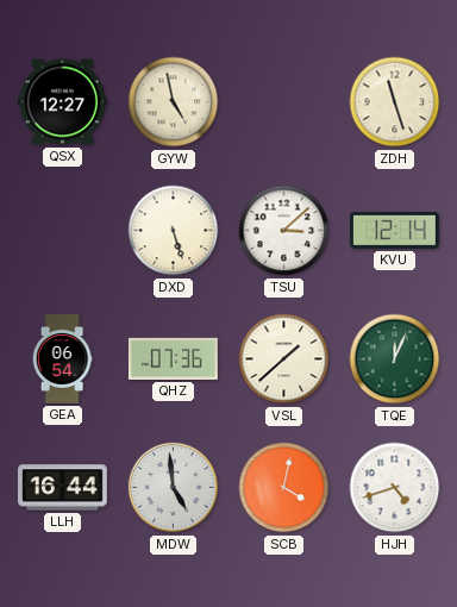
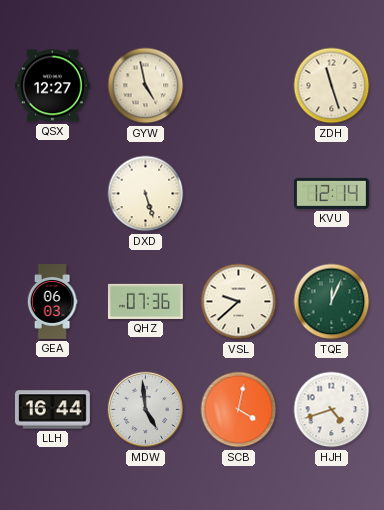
TSU: 3:08 -> none
GEA: 06:54 -> 06:03
VSL: 1:38 -> 9:38
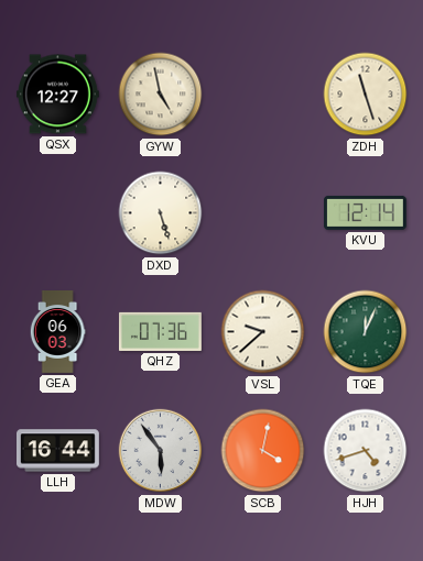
MDW: 4:59 -> 5:54
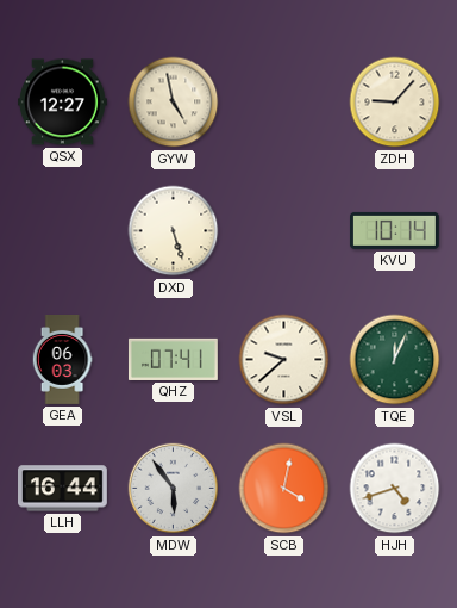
ZDH: 11:27 -> 9:07
KVU: 12:14 -> 10:14
QHZ: 07:36 -> 07:41
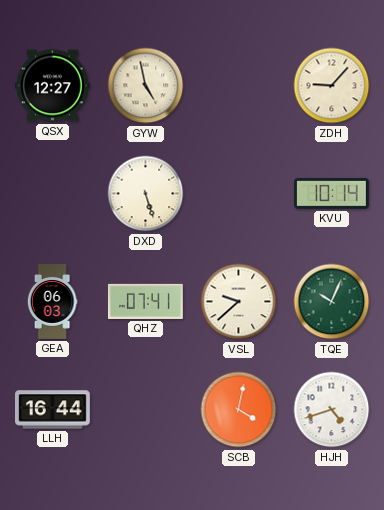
TQE: 12:04 -> 10:04
MDW: 5:54 -> none
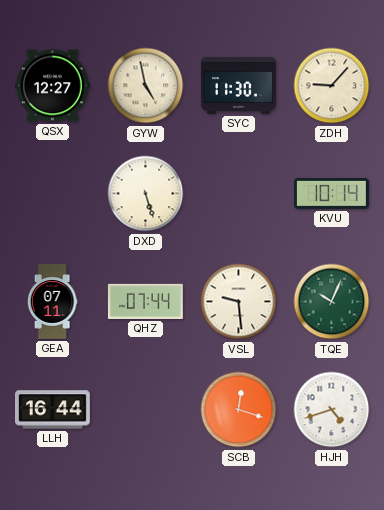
SYC: none -> 11:30
GEA: 06:03 -> 07:11
QHZ: 07:41 -> 07:44
VSL: 9:38 -> 9:29
SCB: 4:02 -> 12:18
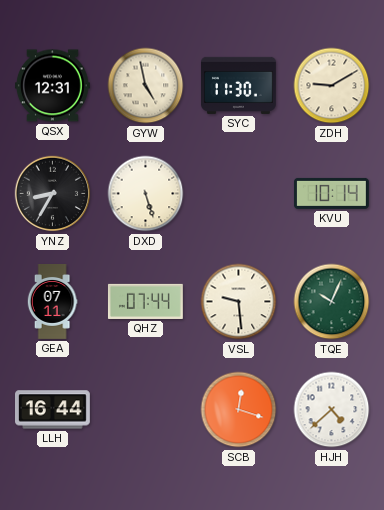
QSX: 12:27 -> 12:31
ZDH: 9:07 -> 9:10
YNZ: none -> 8:35
HJH: 4:42 -> 4:38
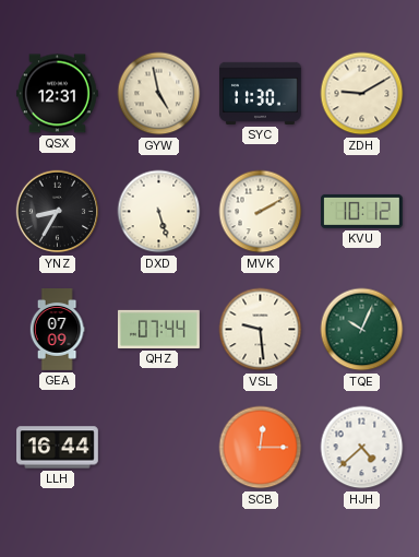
MVK: none -> 2:10
KVU: 10:14 -> 10:12
GEA: 07:11 -> 07:09
SCB: 12:18 -> 12:15
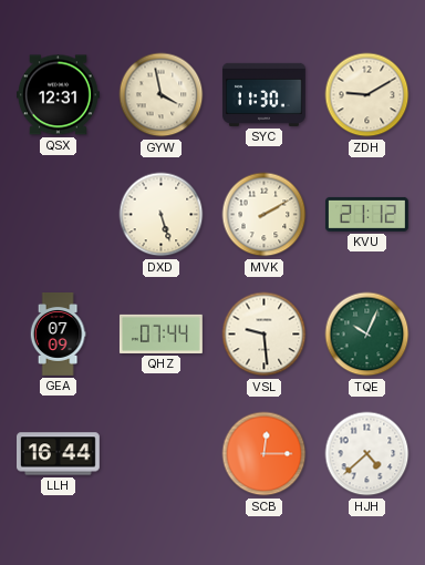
GYW: 4:58 -> 3:58
YNZ: 8:35 -> none
KVU: 10:12 -> 21:12
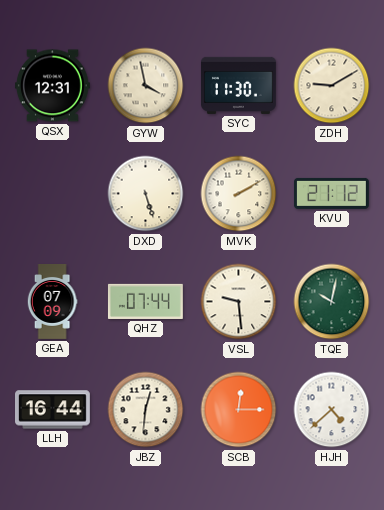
TQE: 10:04 -> 10:02
JBZ: none -> 12:31
